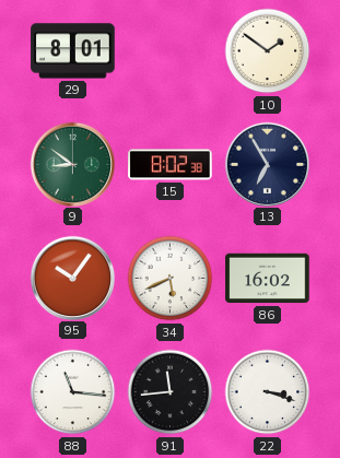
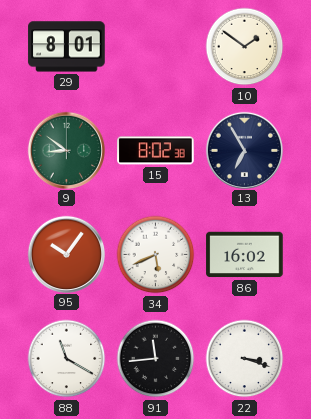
88: 11:16 -> 11:20
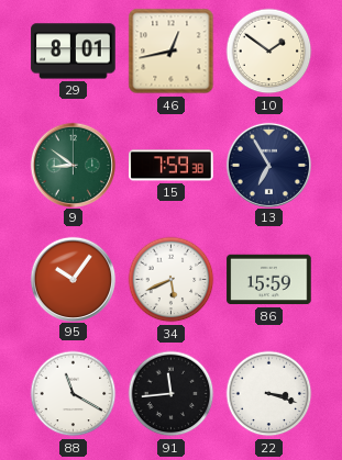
46: none -> 12:43
15: 8:02 -> 7:59
86: 16:02 -> 15:59
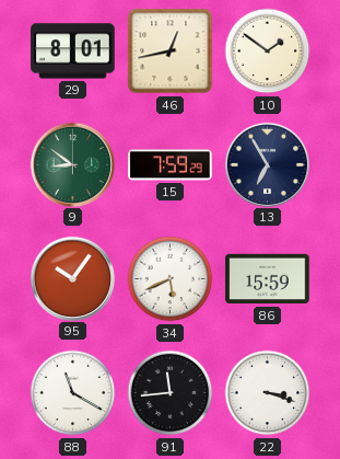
15: 7:59:38 -> 7:59:29
